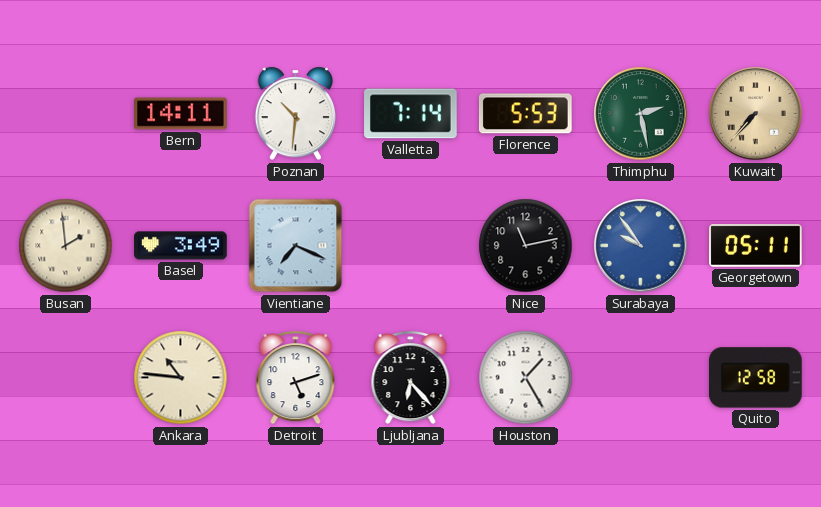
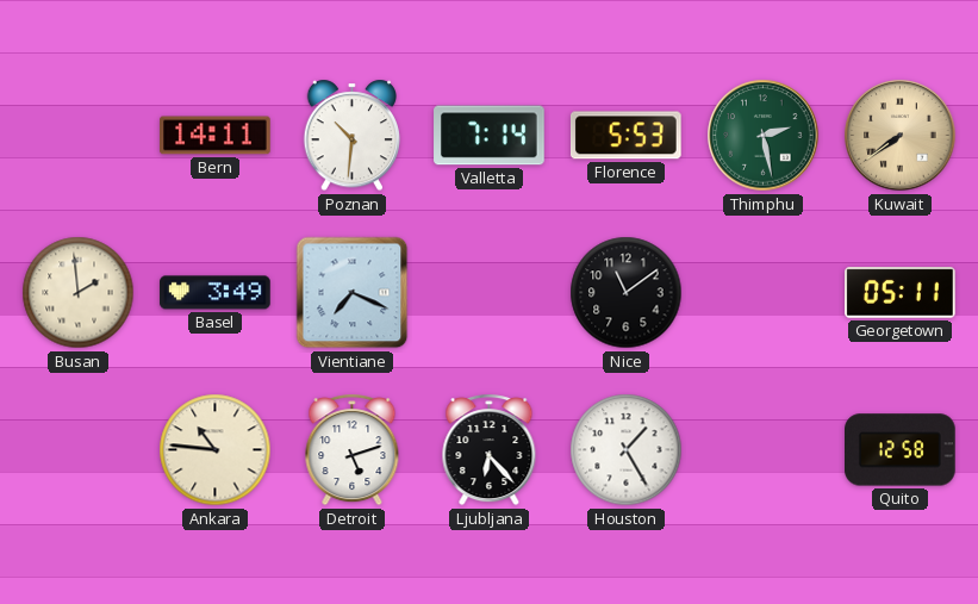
Kuwait: 7:37 -> 7:39
Nice: 11:13 -> 11:09
Surabaya: 9:54 -> none
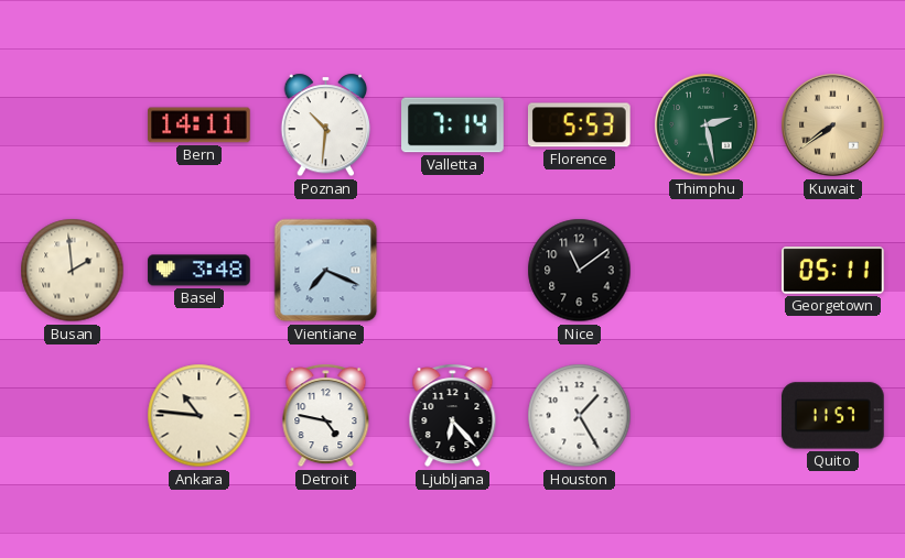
Basel: 3:49 -> 3:48
Detroit: 5:12 -> 4:47
Quito: 12:58 -> 11:57
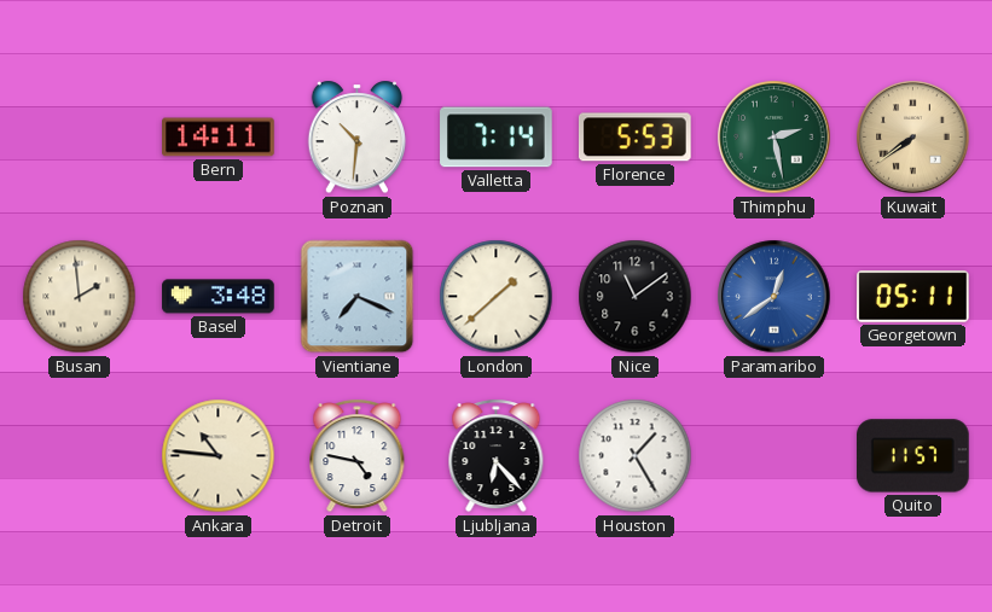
London: none -> 1:38
Paramaribo: none -> 12:39
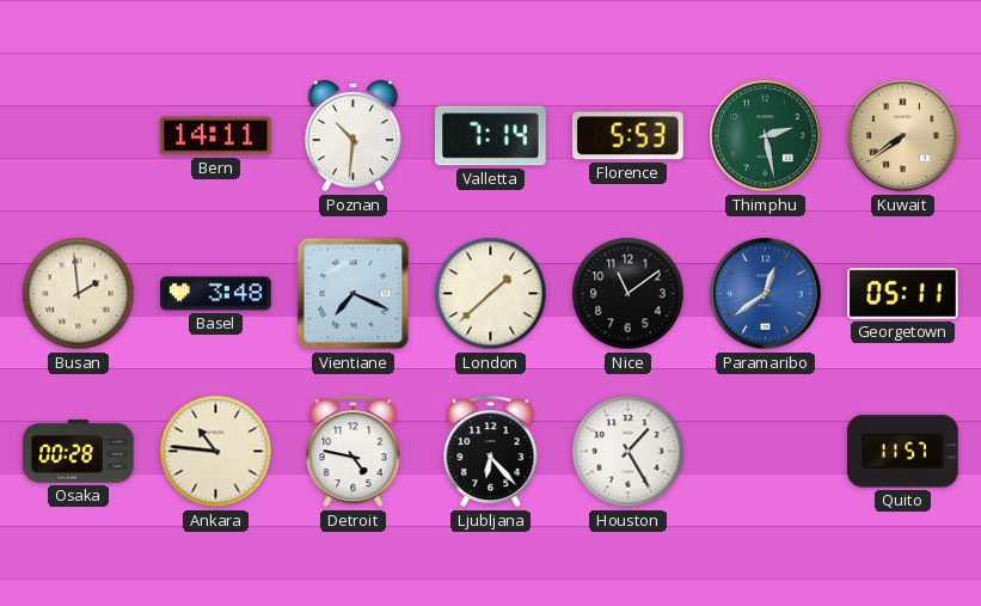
Osaka: none -> 00:28
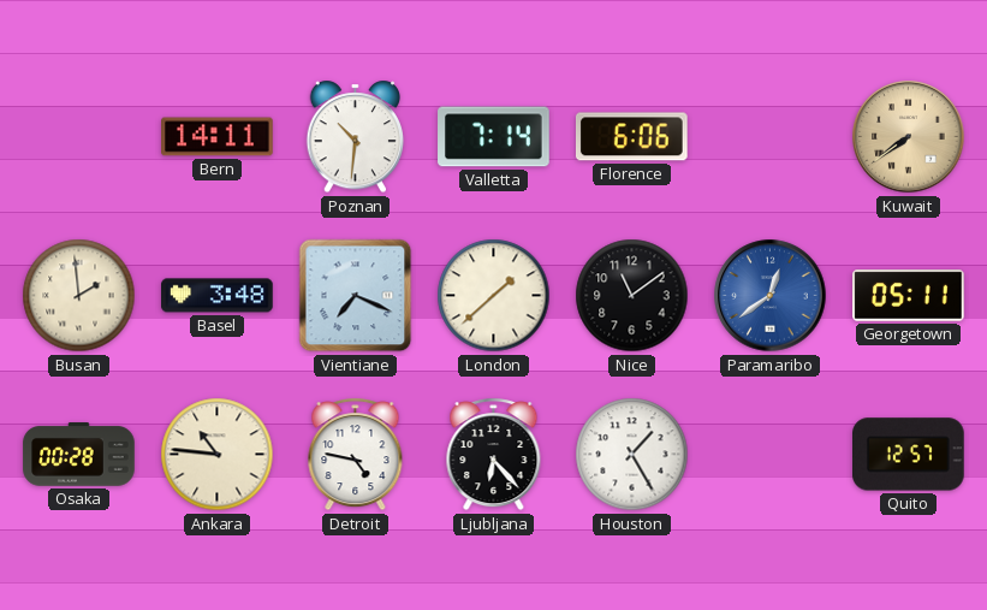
Florence: 5:53 -> 6:06
Thimphu: 2:28 -> none
Quito: 11:57 -> 12:57
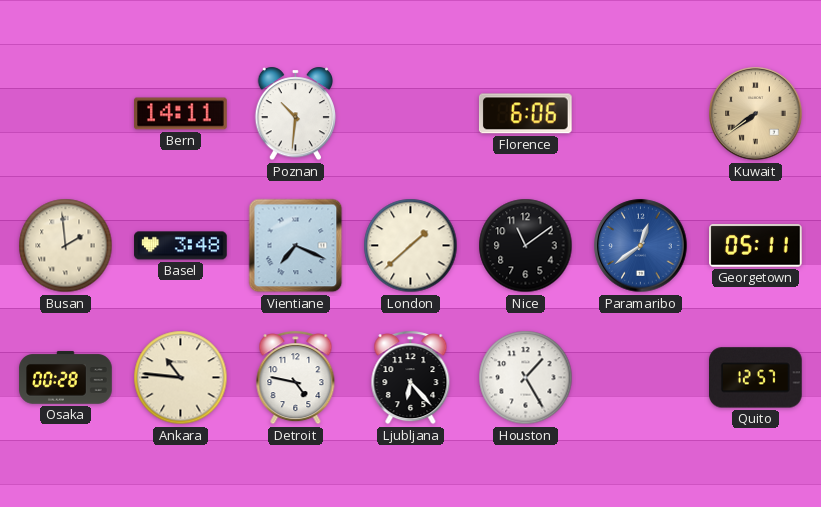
Valletta: 7:14 -> none
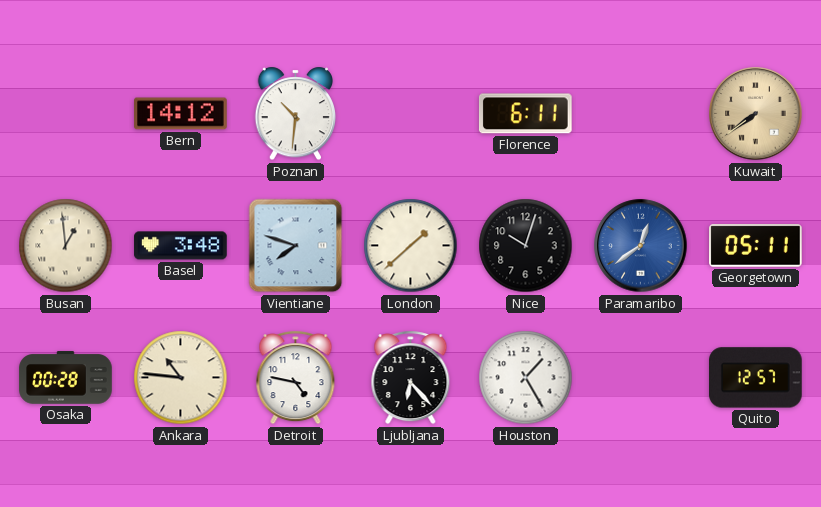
Bern: 14:11 -> 14:12
Florence: 6:06 -> 6:11
Busan: 1:59 -> 12:59
Vientiane: 7:19 -> 7:48
Nice: 11:09 -> 10:03
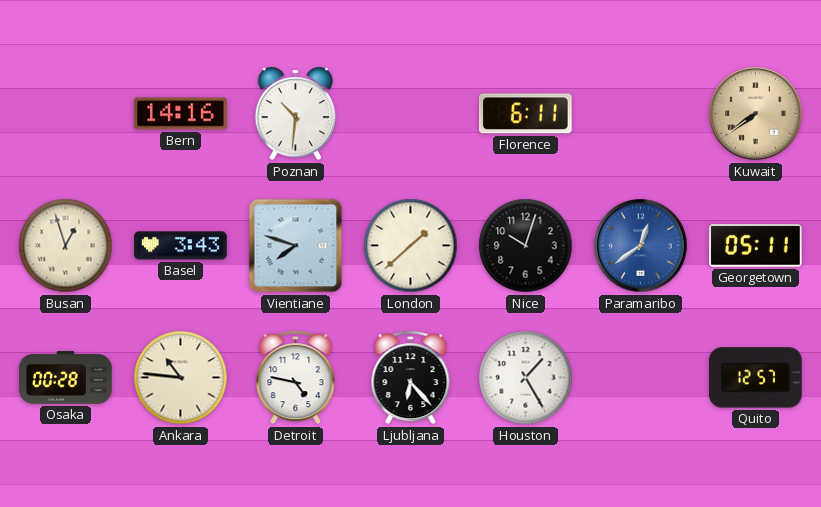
Bern: 14:12 -> 14:16
Busan: 12:59 -> 12:57
Basel: 3:48 -> 3:43
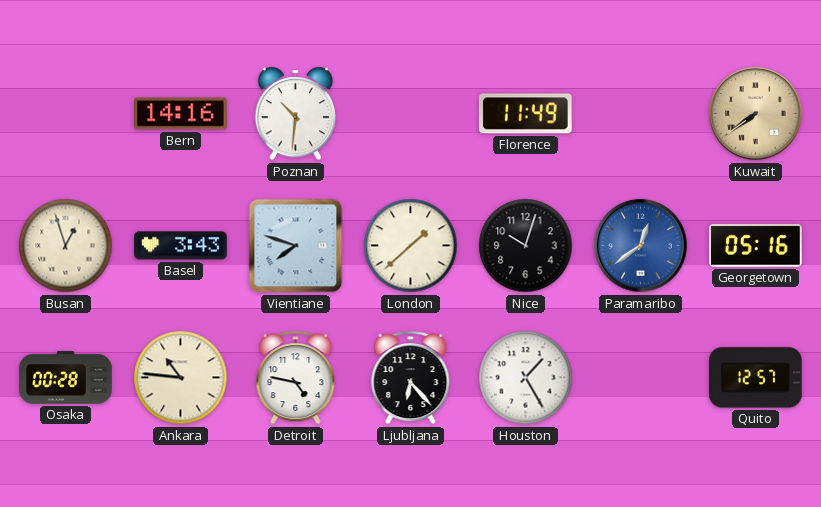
Florence: 6:11 -> 11:49
Georgetown: 05:11 -> 05:16
